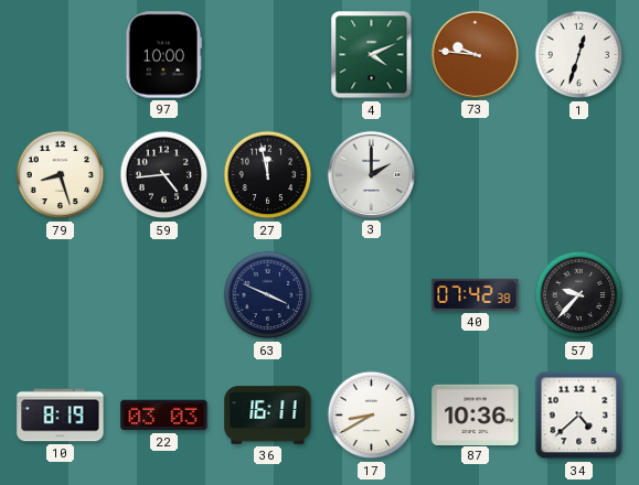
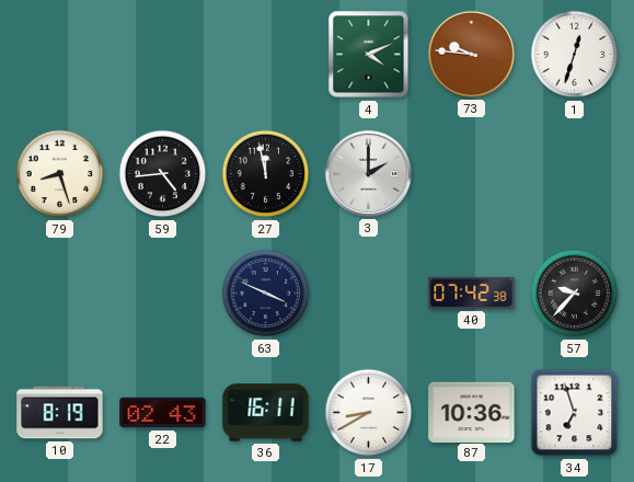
97: 10:00 -> none
22: 03:03 -> 02:43
34: 4:38 -> 6:57
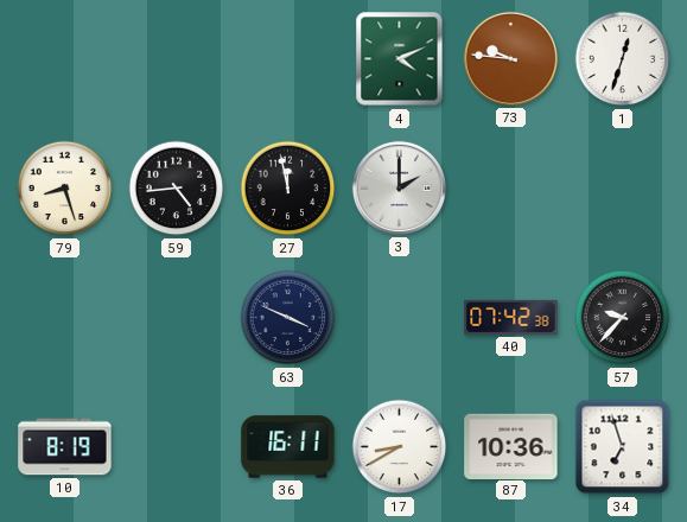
22: 02:43 -> none
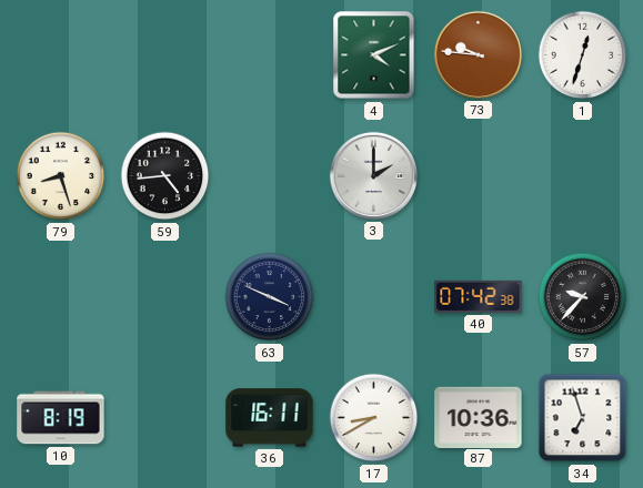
27: 11:58 -> none
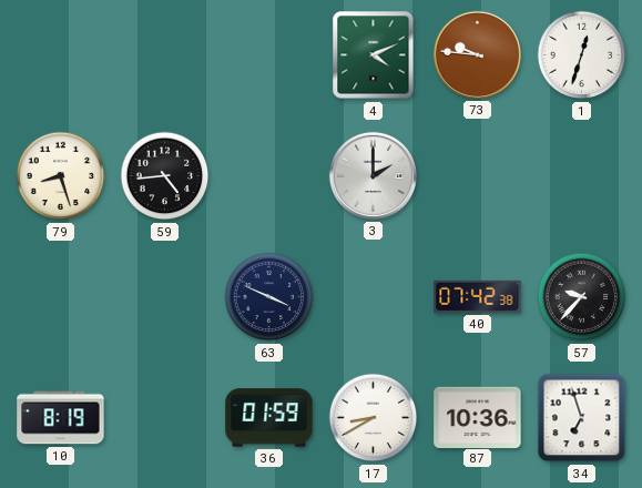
36: 16:11 -> 01:59
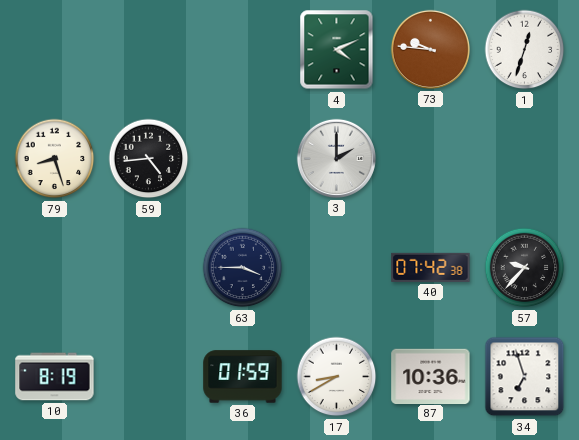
63: 3:49 -> 3:45
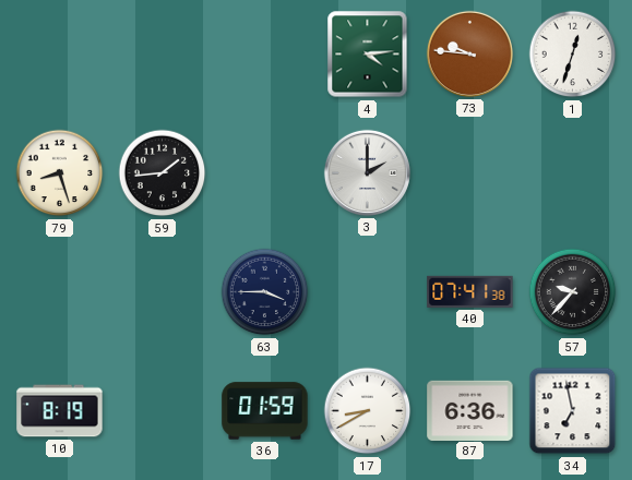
4: 4:11 -> 4:14
59: 4:44 -> 1:44
40: 07:42 -> 07:41
87: 10:36 -> 6:36
34: 6:57 -> 6:58
